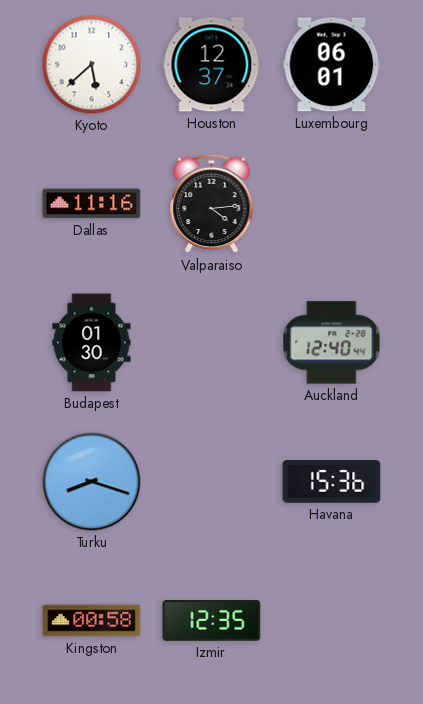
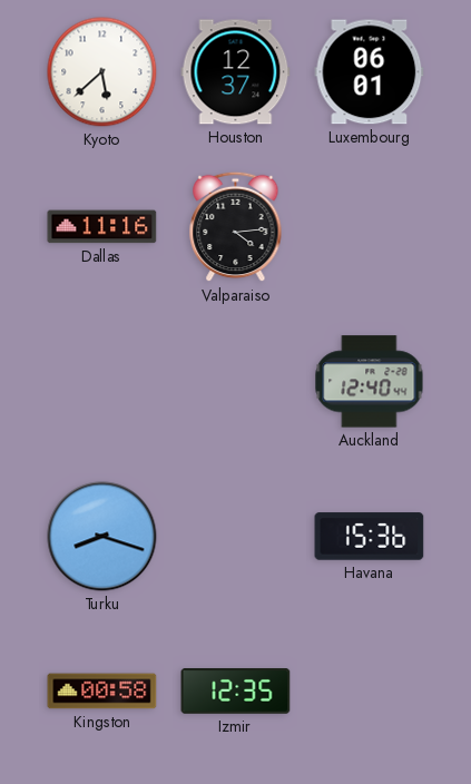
Budapest: 01:30 -> none
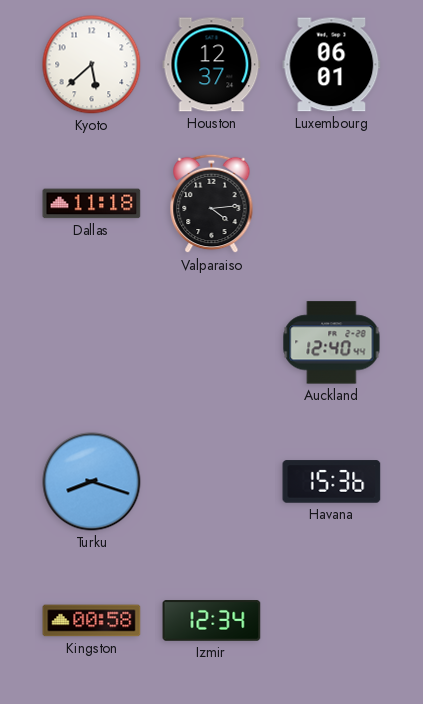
Dallas: 11:16 -> 11:18
Izmir: 12:35 -> 12:34
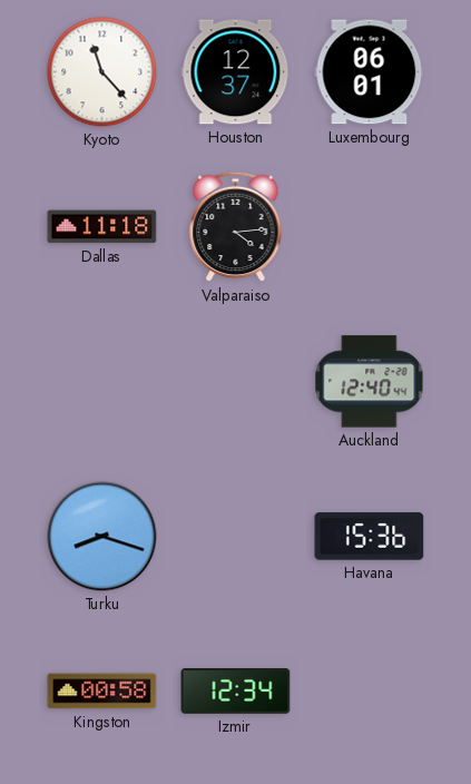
Kyoto: 5:38 -> 11:23
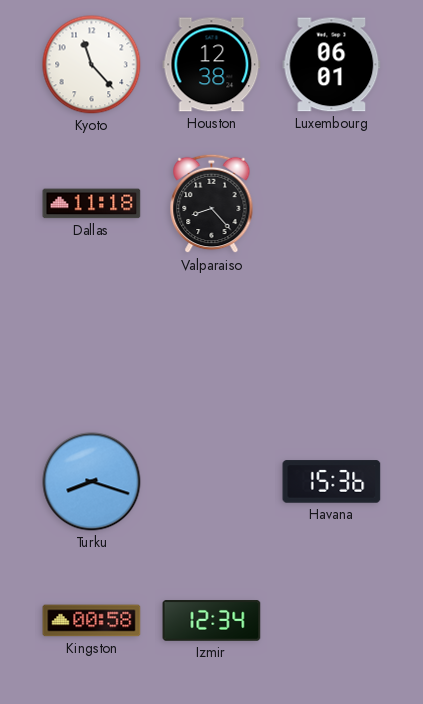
Houston: 12:37 -> 12:38
Valparaiso: 4:14 -> 8:23
Auckland: 12:40 -> none
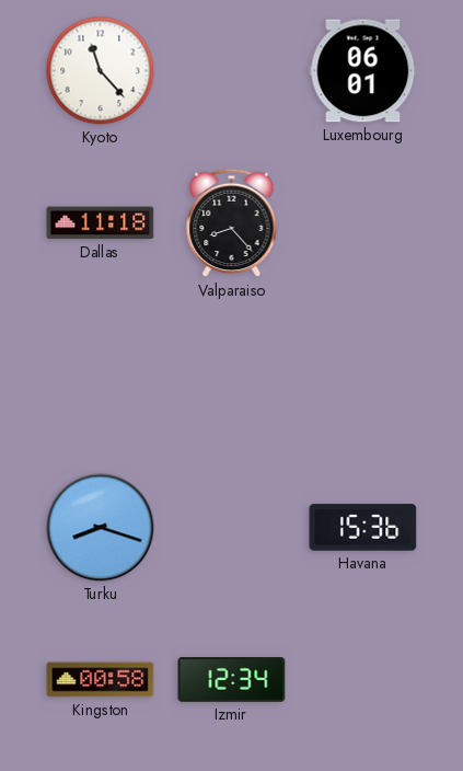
Houston: 12:38 -> none
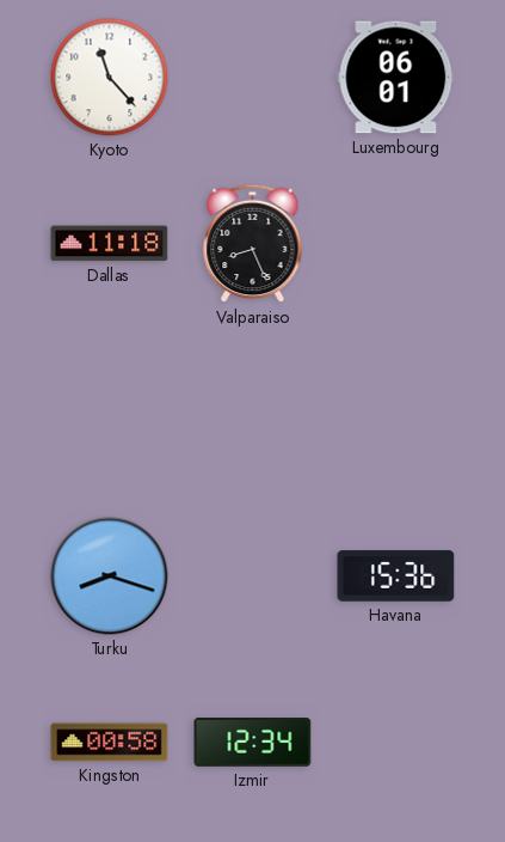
Valparaiso: 8:23 -> 8:26
